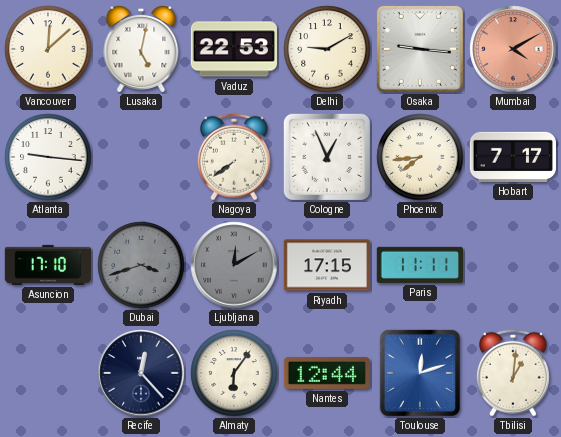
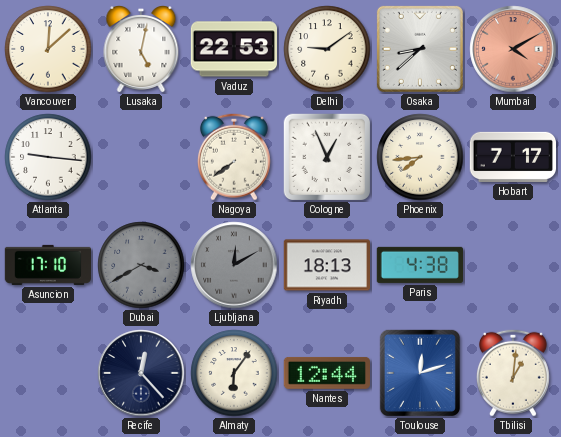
Delhi: 9:10 -> 9:09
Osaka: 9:16 -> 8:38
Dubai: 3:42 -> 3:40
Riyadh: 17:15 -> 18:13
Paris: 11:11 -> 4:38
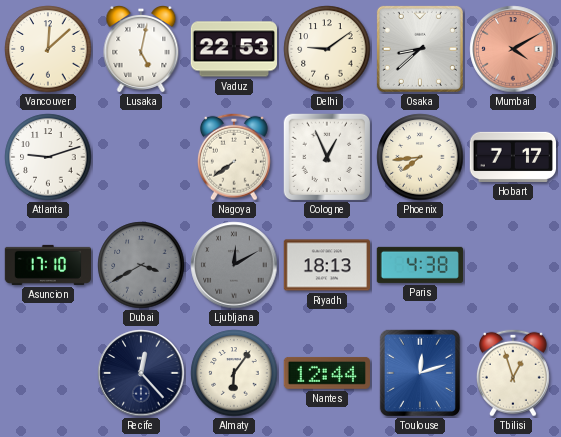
Atlanta: 9:16 -> 9:12
Tbilisi: 1:01 -> 12:57
